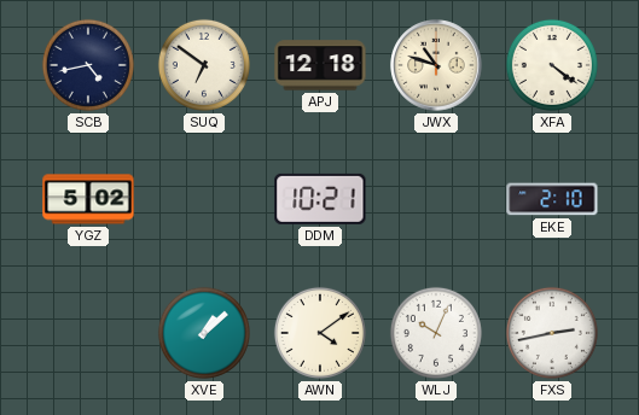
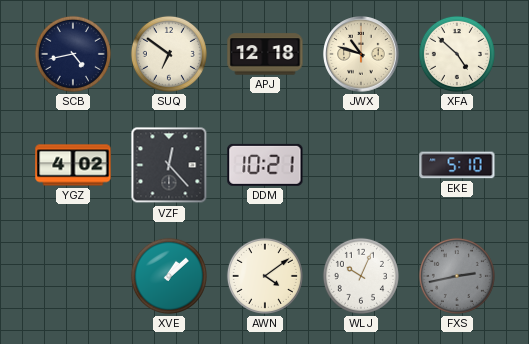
XFA: 4:21 -> 4:52
YGZ: 5:02 -> 4:02
VZF: none -> 12:23
EKE: 2:10 -> 5:10
FXS dial: white -> grey
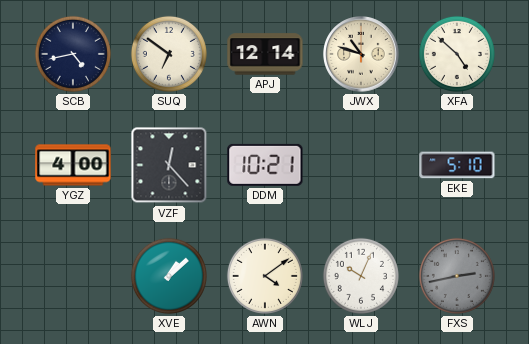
APJ: 12:18 -> 12:14
YGZ: 4:02 -> 4:00
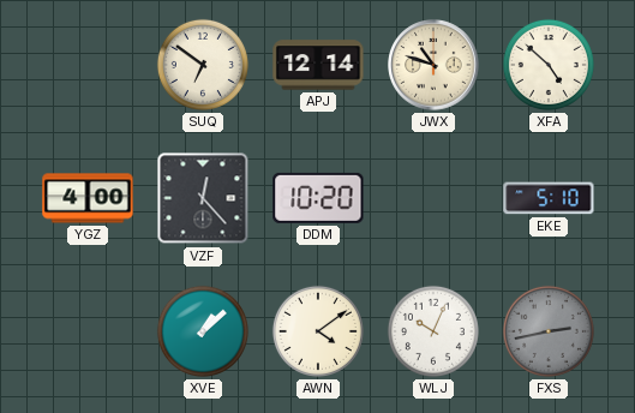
SCB: 4:43 -> none
DDM: 10:21 -> 10:20
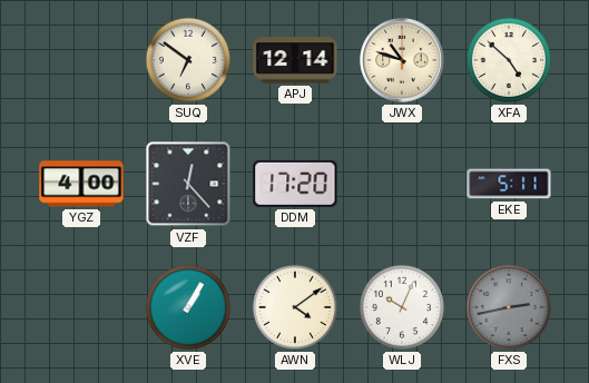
DDM: 10:20 -> 17:20
EKE: 5:10 -> 5:11
XVE: 1:08 -> 1:05
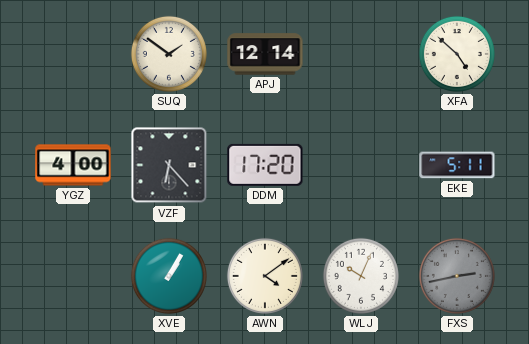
SUQ: 6:51 -> 1:51
JWX: 10:48 -> none
VZF: 12:23 -> 6:23
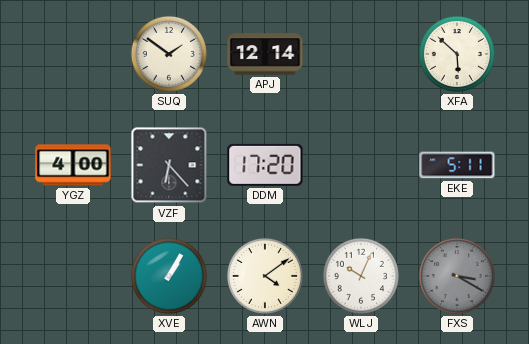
XFA: 4:52 -> 5:52
FXS: 2:43 -> 3:20
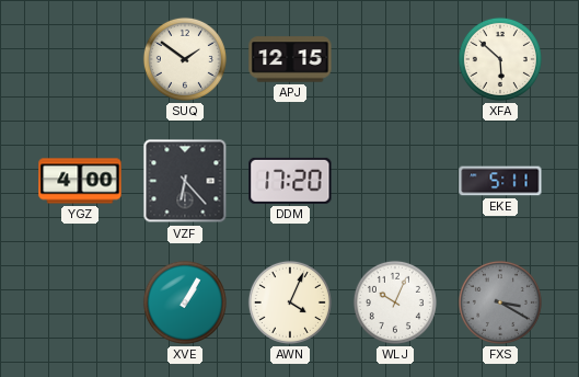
APJ: 12:14 -> 12:15
AWN: 4:09 -> 4:04
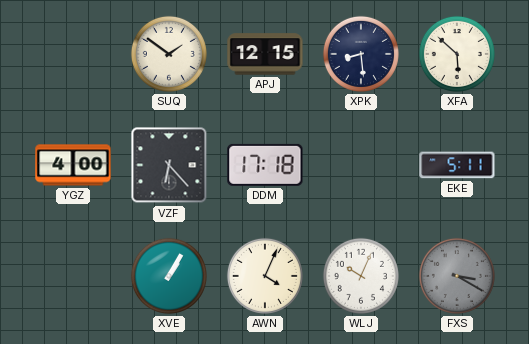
XPK: none -> 8:29
DDM: 17:20 -> 17:18
